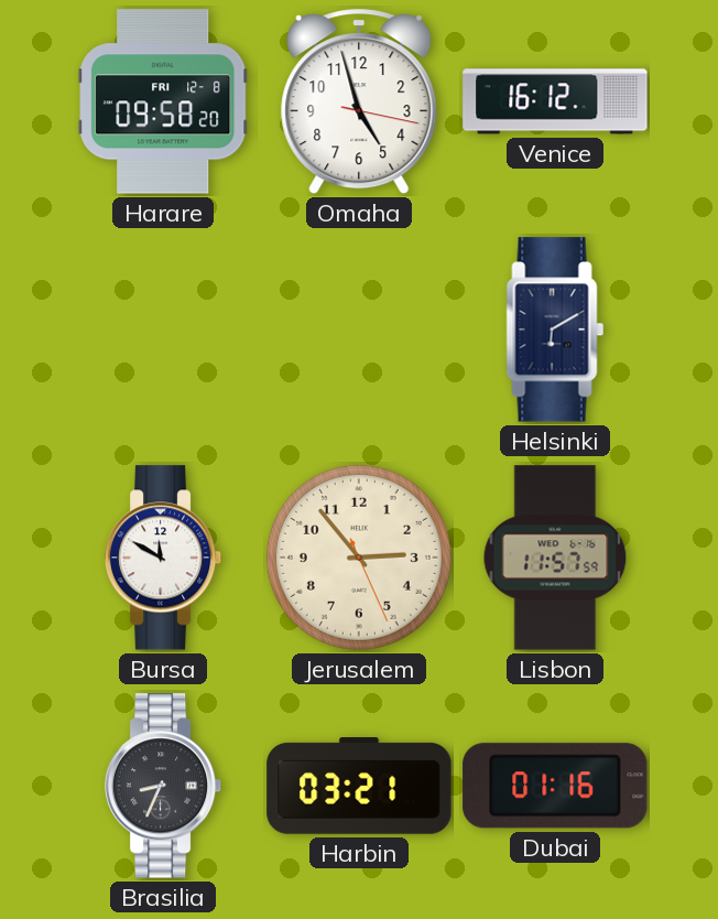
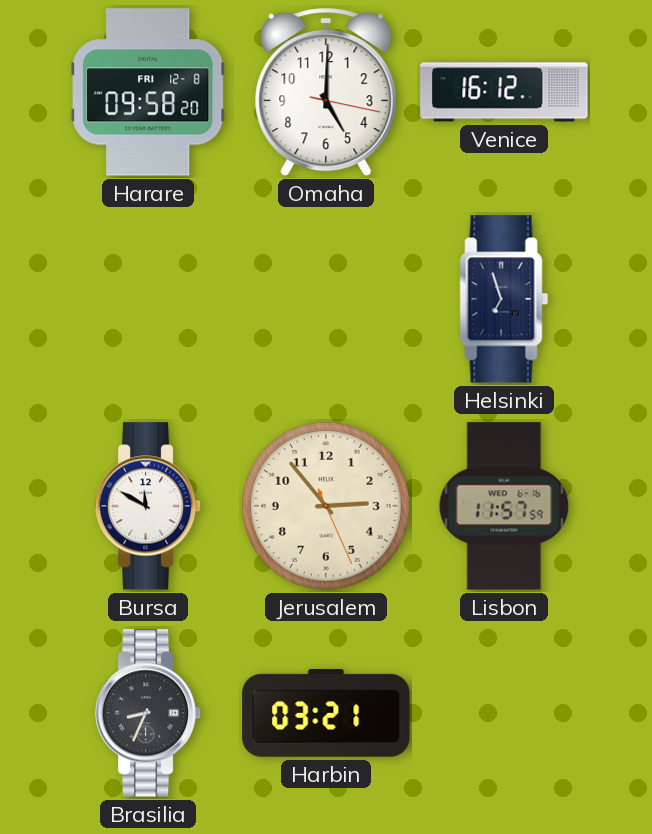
Omaha: 4:57 -> 5:00
Helsinki: 6:10 -> 6:57
Dubai: 01:16 -> none
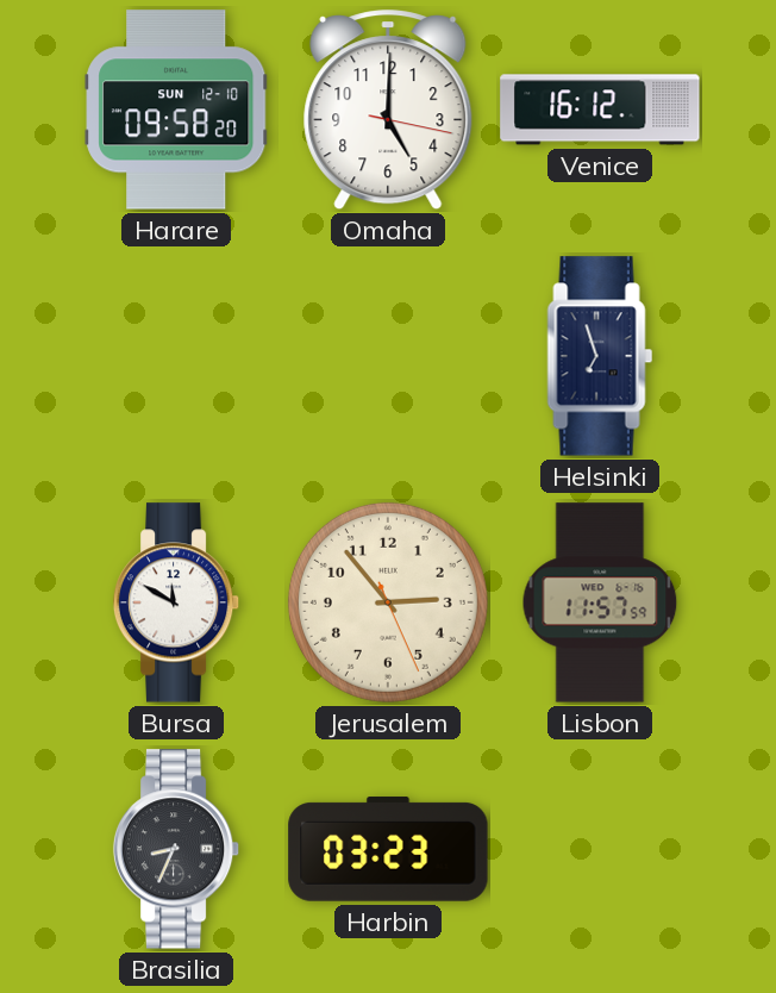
Harare date: FRI 12-8 -> SUN 12-10
Harbin: 03:21 -> 03:23
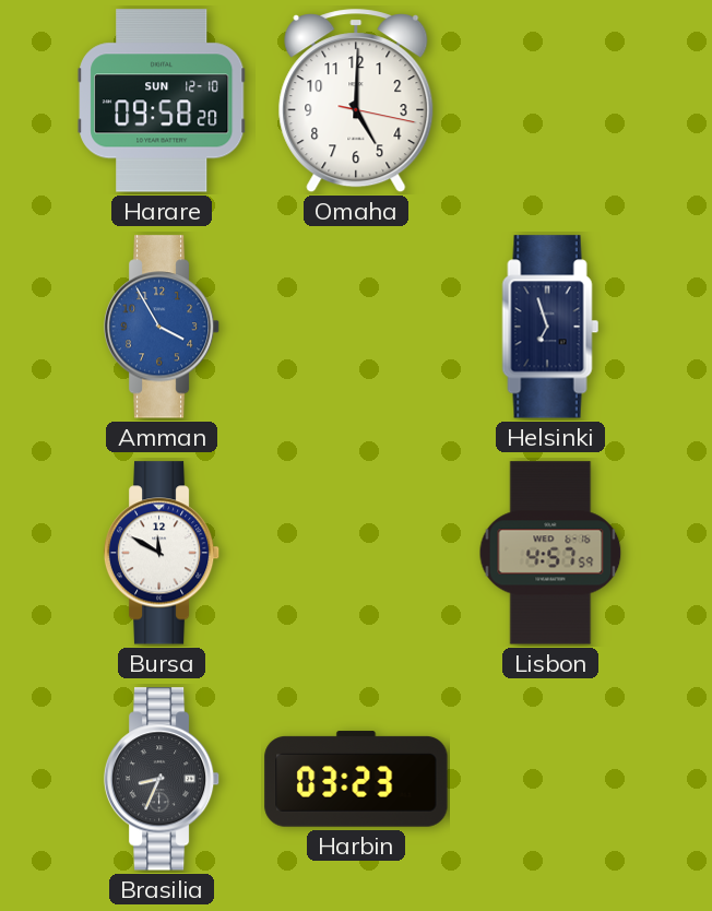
Venice: 16:12 -> none
Amman: none -> 3:55
Jerusalem: 2:53 -> none
Lisbon: 11:57 -> 4:57
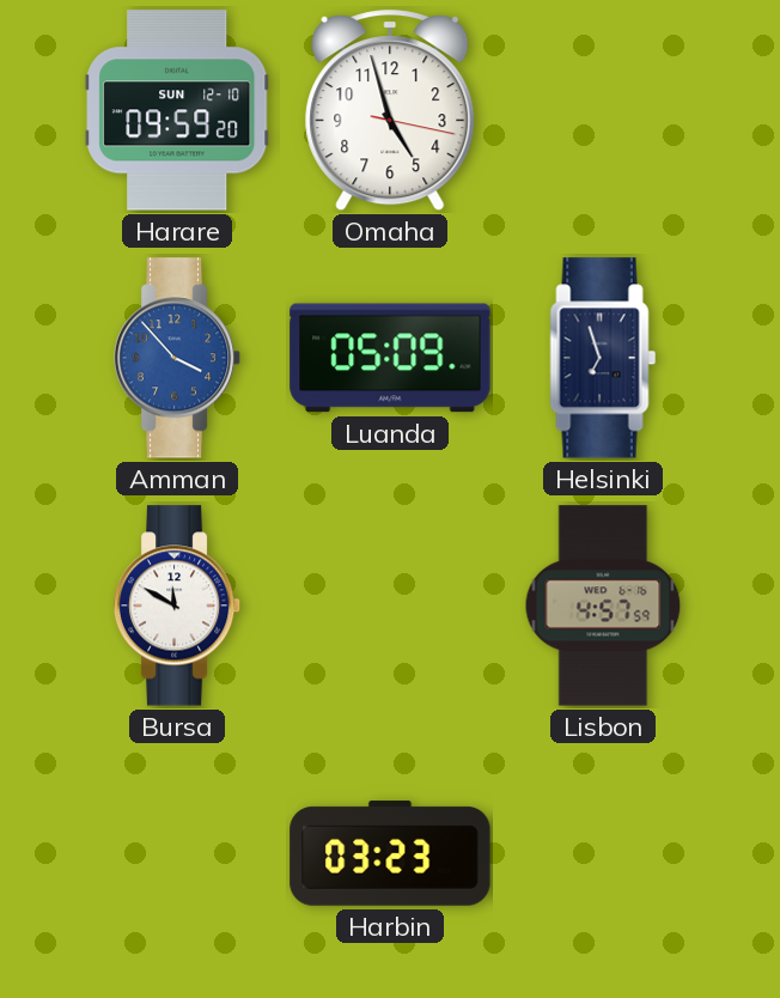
Harare: 09:58 -> 09:59
Omaha: 5:00 -> 4:57
Amman: 3:55 -> 3:53
Luanda: none -> 05:09
Brasilia: 8:34 -> none
